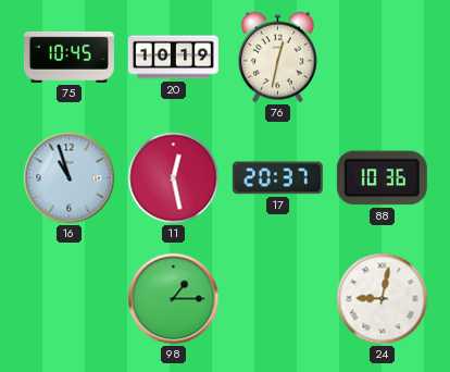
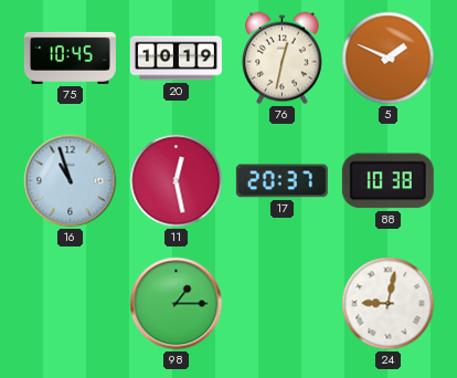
5: none -> 1:49
88: 10:36 -> 10:38
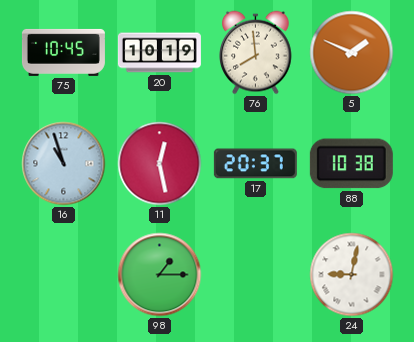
76: 12:32 -> 7:59
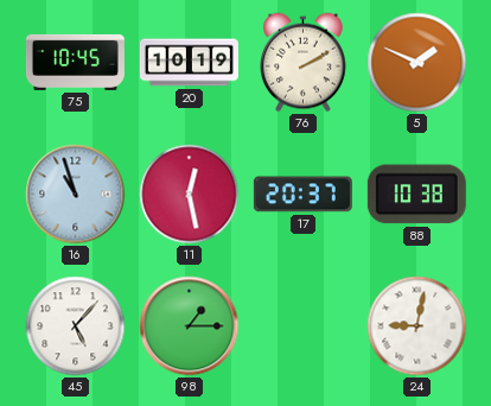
76: 7:59 -> 2:10
45: none -> 5:07
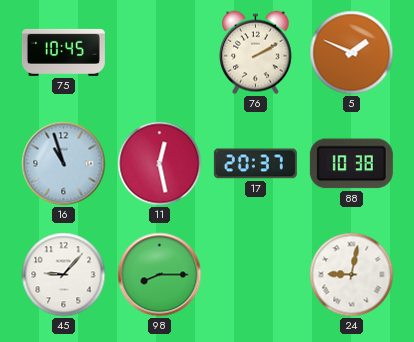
20: 10:19 -> none
45: 5:07 -> 9:07
98: 1:15 -> 8:15
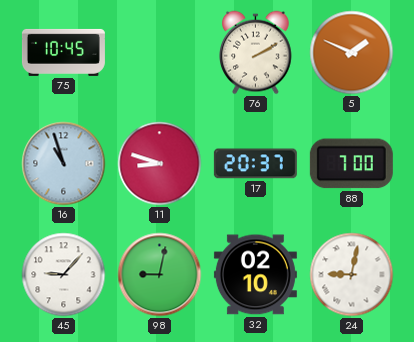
11: 12:28 -> 8:48
88: 10:38 -> 7:00
98: 8:15 -> 9:02
32: none -> 02:10
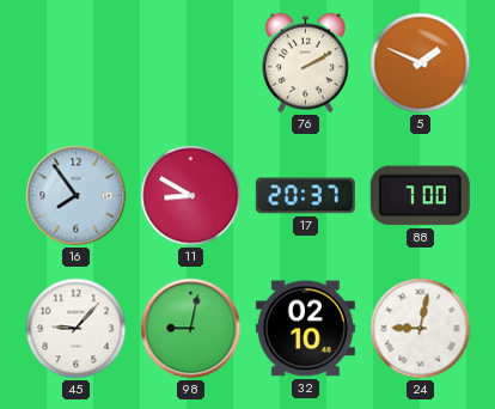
75: 10:45 -> none
16: 10:57 -> 7:54
11: 8:48 -> 8:50
